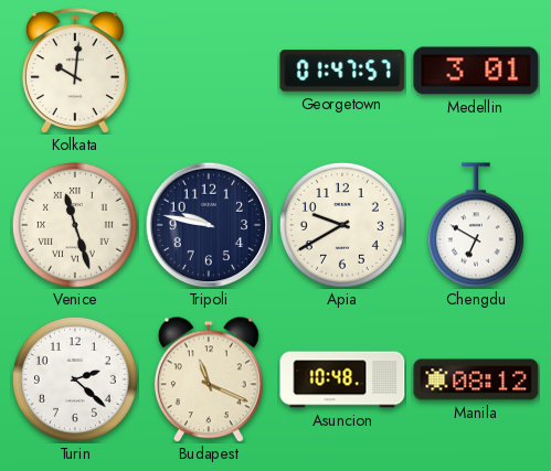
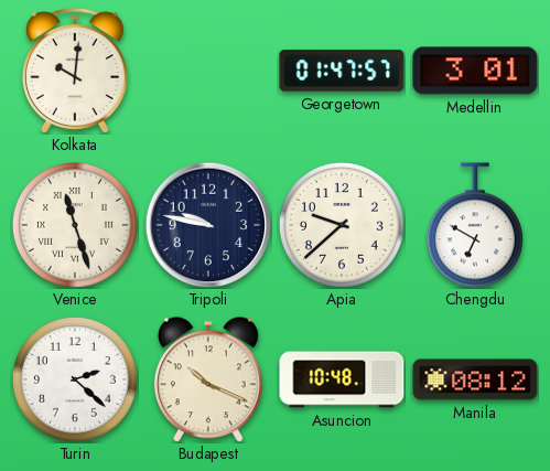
Apia: 9:40 -> 9:38
Budapest: 11:19 -> 10:19
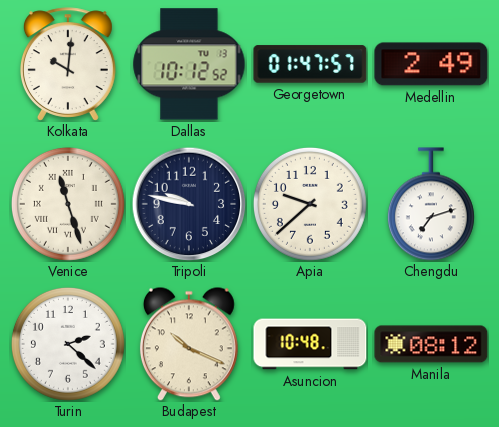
Dallas: none -> 10:12
Medellin: 3:01 -> 2:49
Chengdu: 6:50 -> 7:12
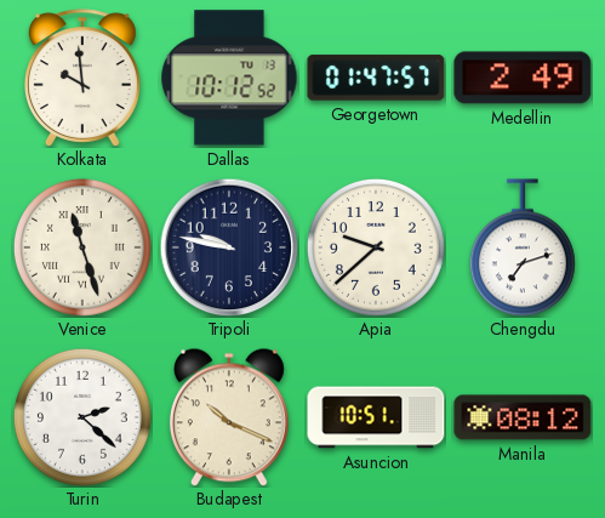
Kolkata: 10:01 -> 9:59
Asuncion: 10:48 -> 10:51
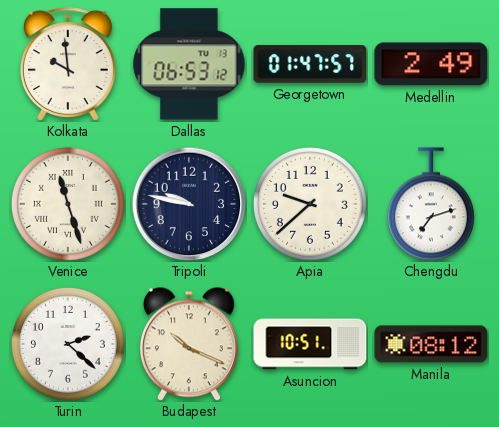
Dallas: 10:12 -> 06:53
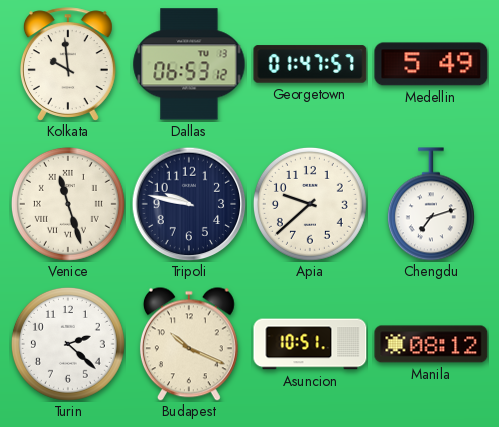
Medellin: 2:49 -> 5:49
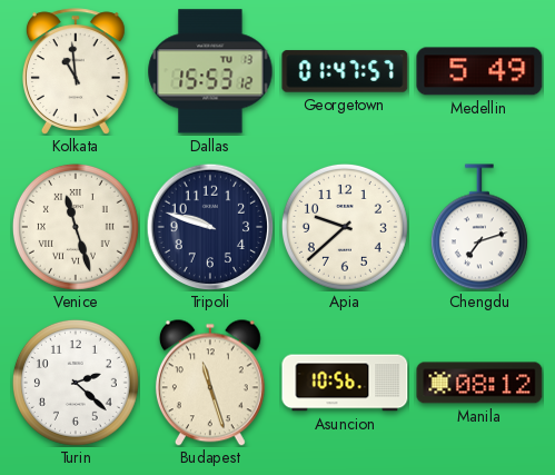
Kolkata: 9:59 -> 10:59
Dallas: 06:53 -> 15:53
Tripoli: 9:47 -> 9:48
Budapest: 10:19 -> 11:27
Asuncion: 10:51 -> 10:56
